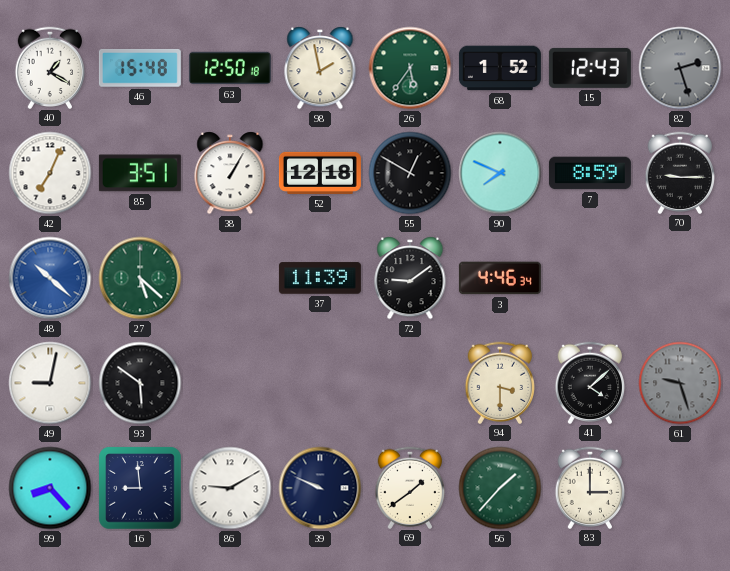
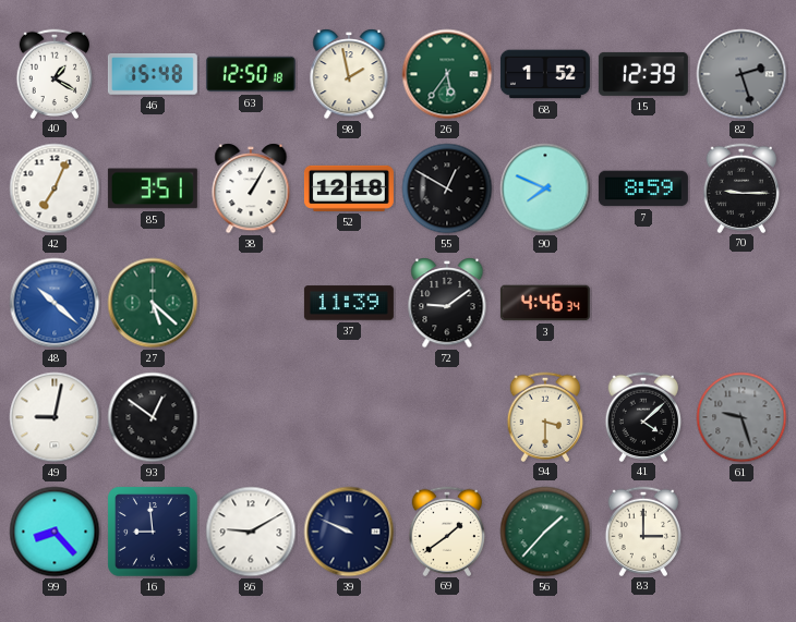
15: 12:43 -> 12:39
93: 5:51 -> 12:51
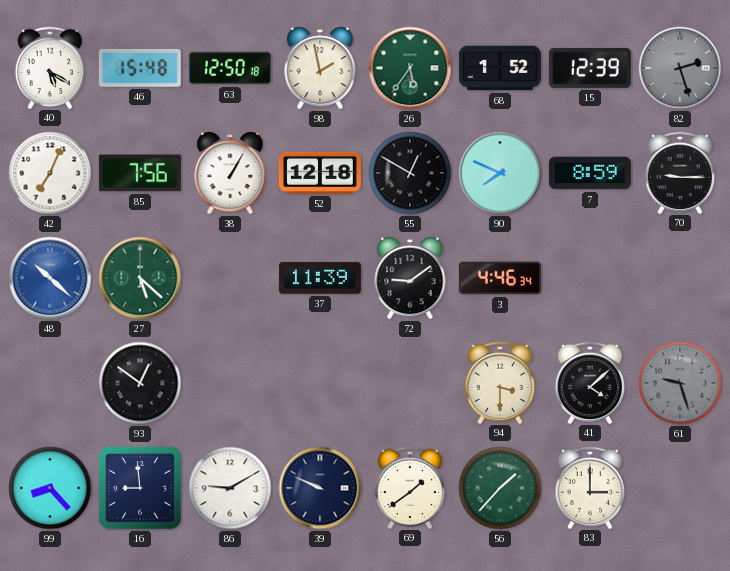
40: 1:20 -> 5:20
85: 3:51 -> 7:56
49: 9:02 -> none
